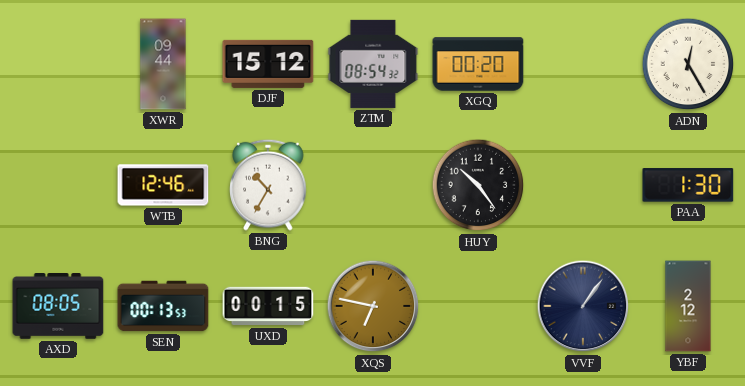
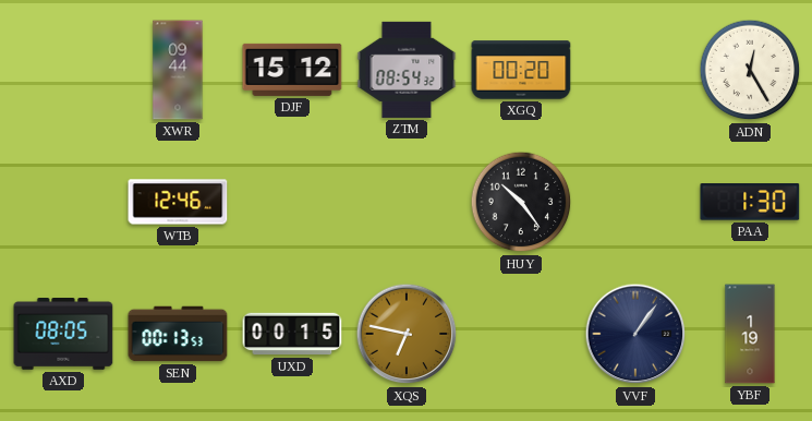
BNG: 10:35 -> none
YBF: 2:12 -> 1:19
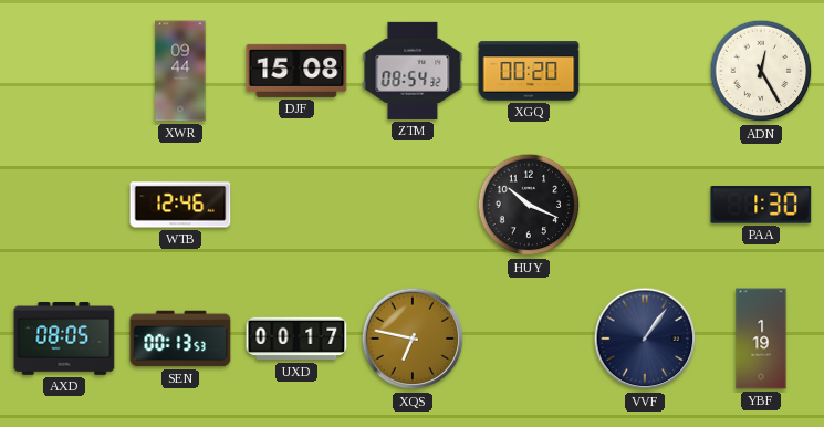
DJF: 15:12 -> 15:08
HUY: 10:24 -> 10:19
UXD: 00:15 -> 00:17
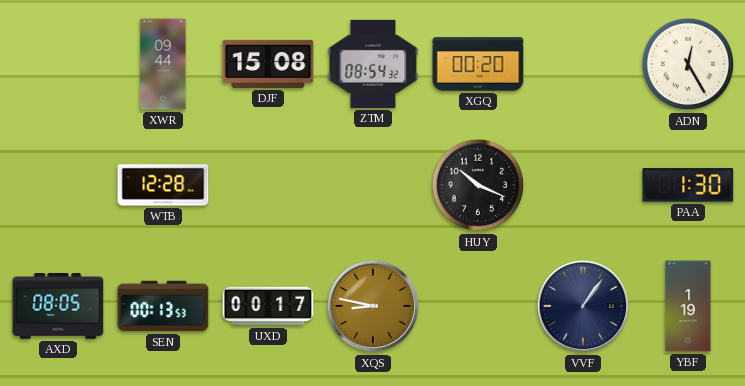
WTB: 12:46 -> 12:28
XQS: 6:47 -> 8:47
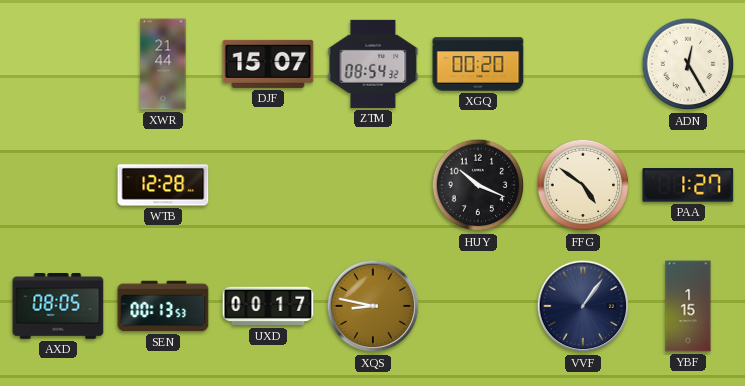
XWR: 09:44 -> 21:44
DJF: 15:08 -> 15:07
FFG: none -> 4:51
PAA: 1:30 -> 1:27
YBF: 1:19 -> 1:15
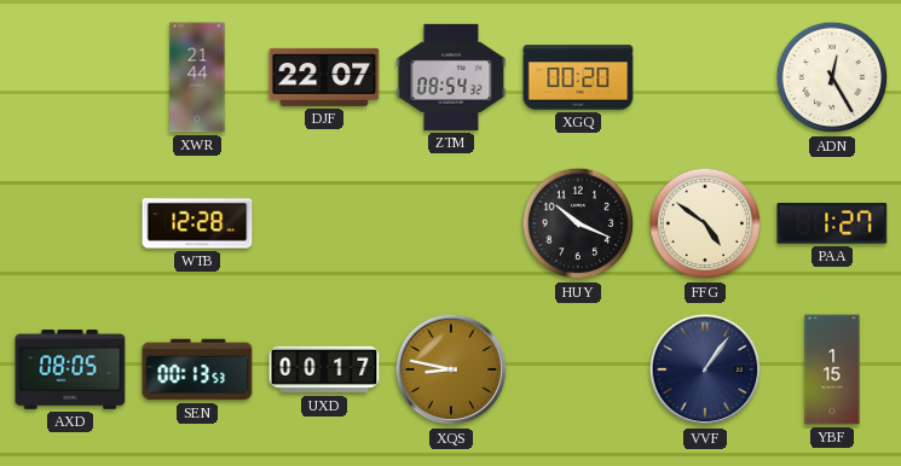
DJF: 15:07 -> 22:07
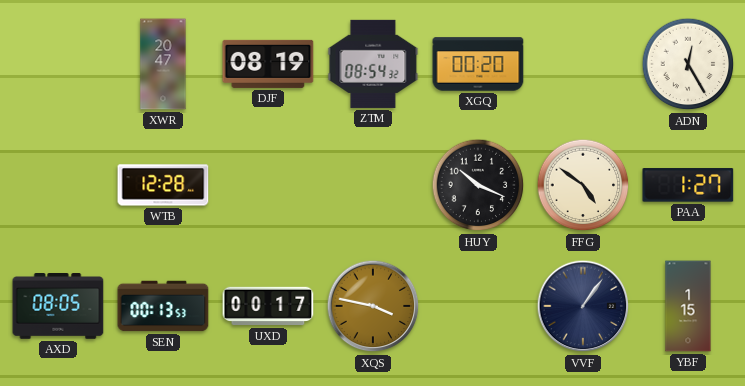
XWR: 21:44 -> 20:47
DJF: 22:07 -> 08:19
XQS: 8:47 -> 3:47
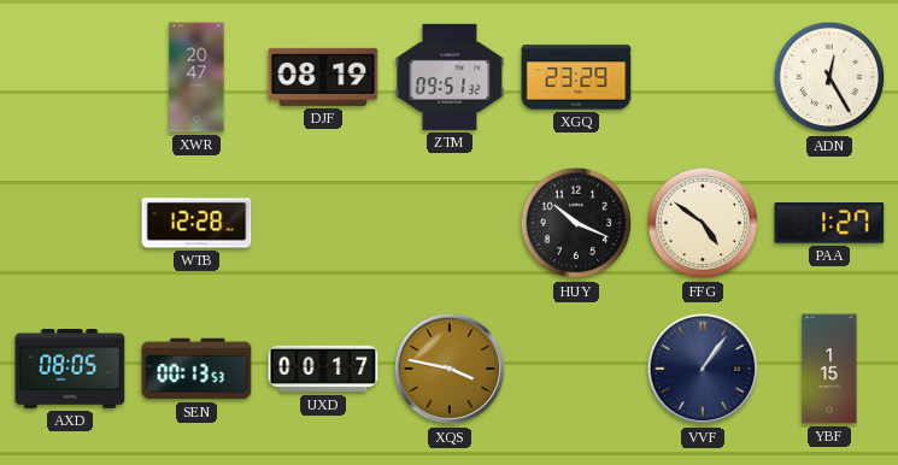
ZTM: 08:54 -> 09:51
XGQ: 00:20 -> 23:29
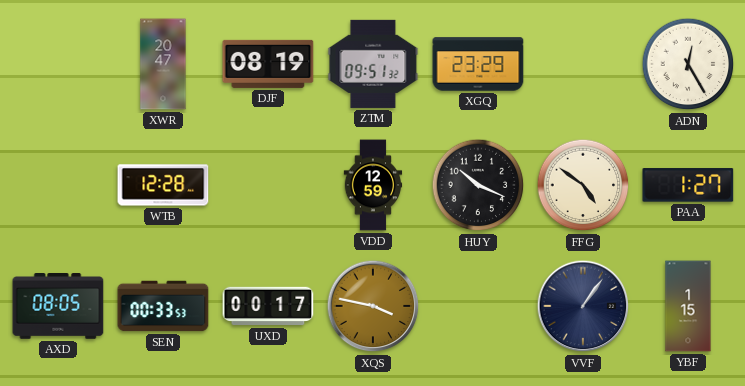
VDD: none -> 12:59
SEN: 00:13 -> 00:33
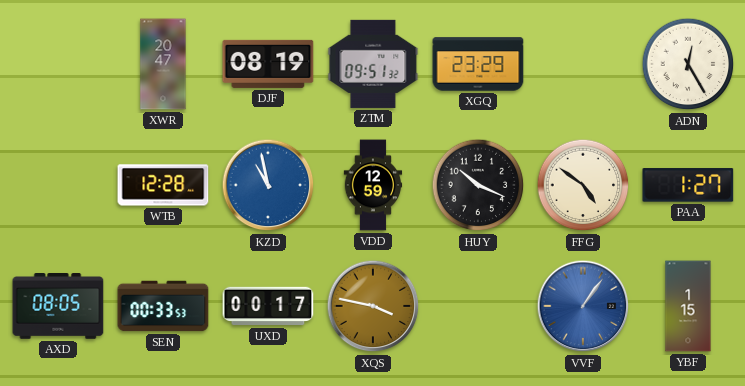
KZD: none -> 10:58
VVF dial: navy -> blue
